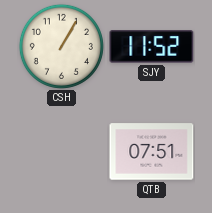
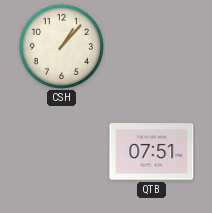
CSH: 1:05 -> 1:07
SJY: 11:52 -> none
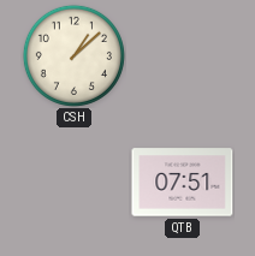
CSH: 1:07 -> 1:08
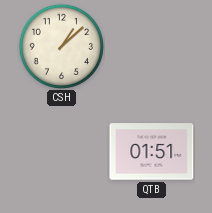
QTB: 07:51 -> 01:51
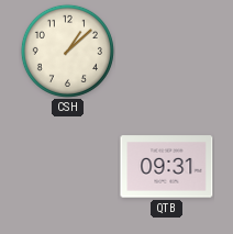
QTB: 01:51 -> 09:31
